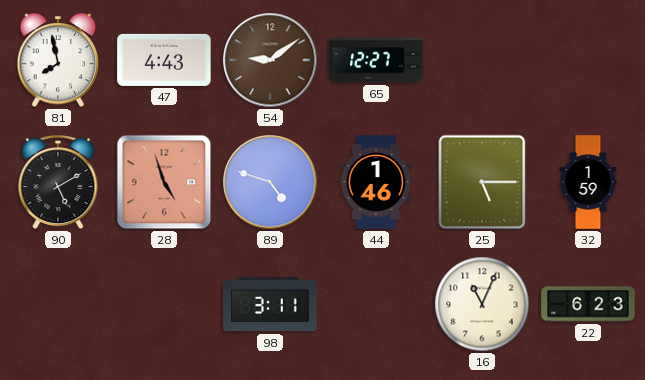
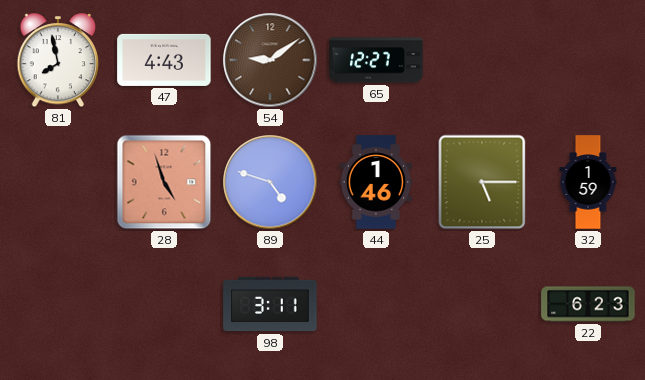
90: 5:10 -> none
16: 11:04 -> none
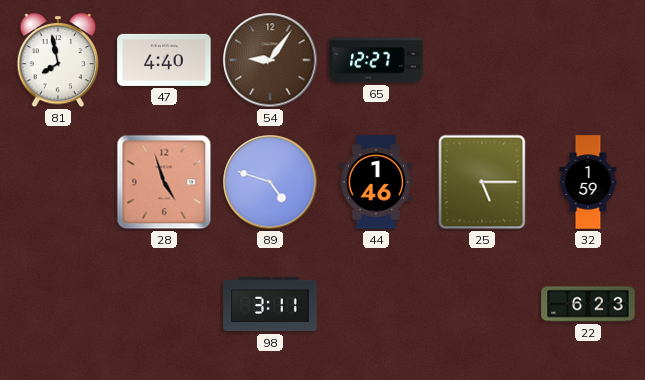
47: 4:43 -> 4:40
54: 9:09 -> 9:06
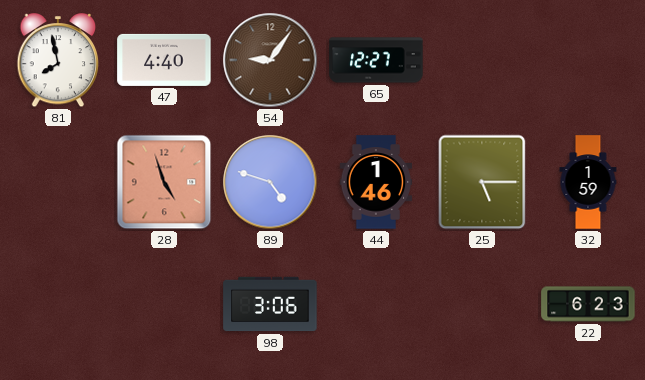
98: 3:11 -> 3:06
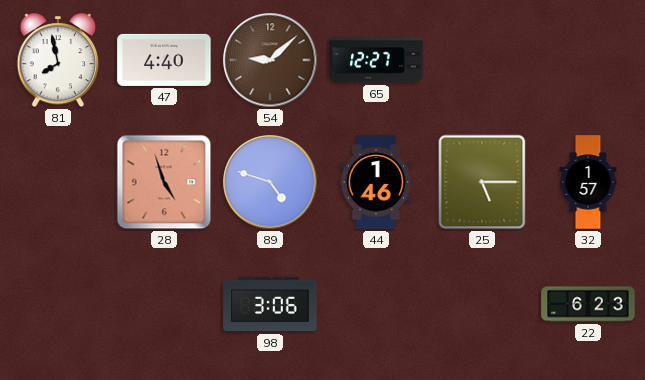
54: 9:06 -> 9:08
32: 1:59 -> 1:57
